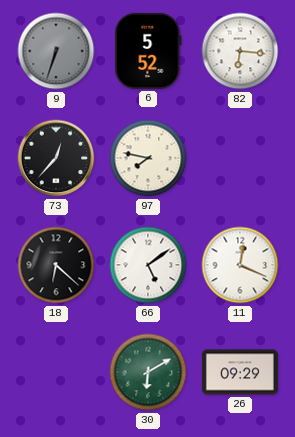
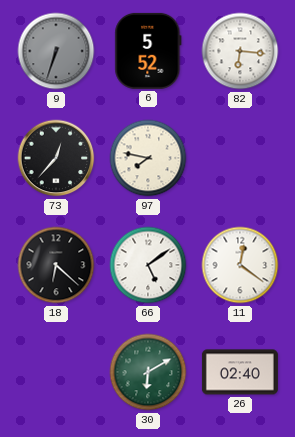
11: 12:19 -> 12:21
26: 09:29 -> 02:40
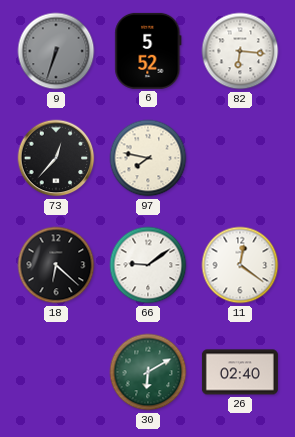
66: 5:09 -> 9:09
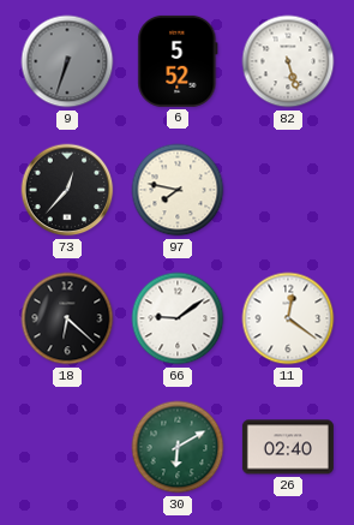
82: 6:16 -> 5:27
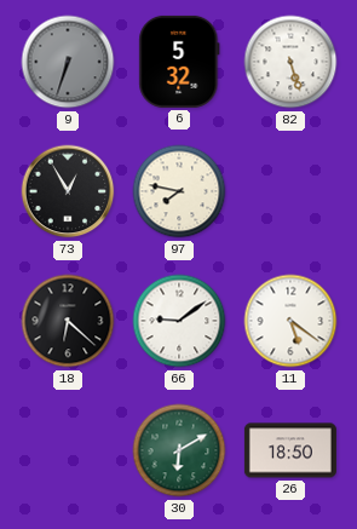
6: 5:52 -> 5:32
73: 12:37 -> 12:55
11: 12:21 -> 5:21
26: 02:40 -> 18:50
